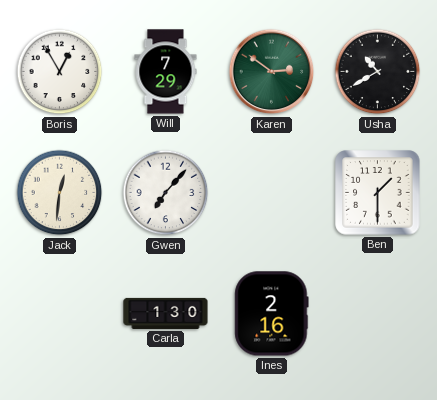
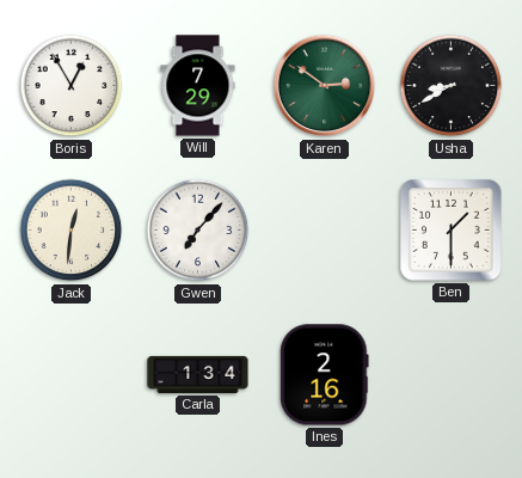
Usha: 10:40 -> 8:40
Carla: 1:30 -> 1:34
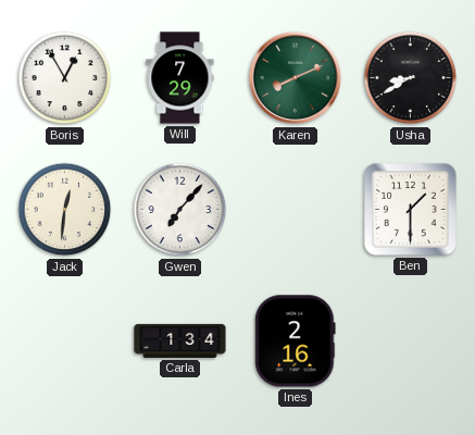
Karen: 2:51 -> 8:11
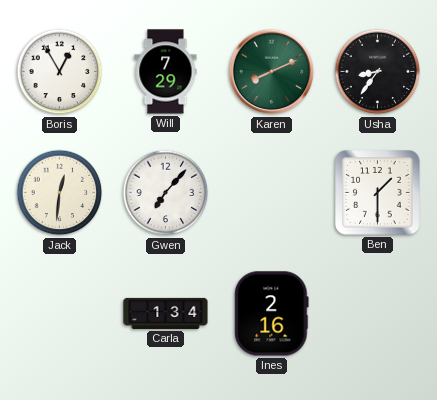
Usha: 8:40 -> 8:36
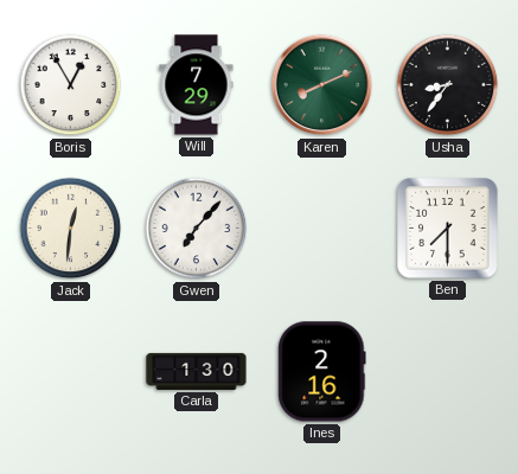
Ben: 1:30 -> 7:30
Carla: 1:34 -> 1:30
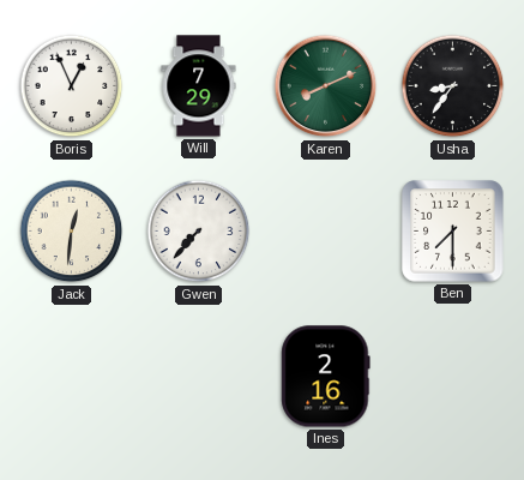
Boris: 12:55 -> 12:56
Gwen: 7:07 -> 7:37
Carla: 1:30 -> none
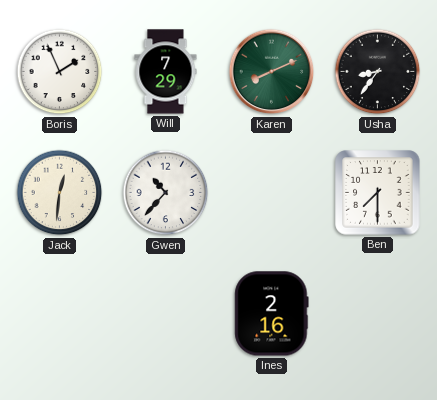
Boris: 12:56 -> 1:56
Gwen: 7:37 -> 10:37
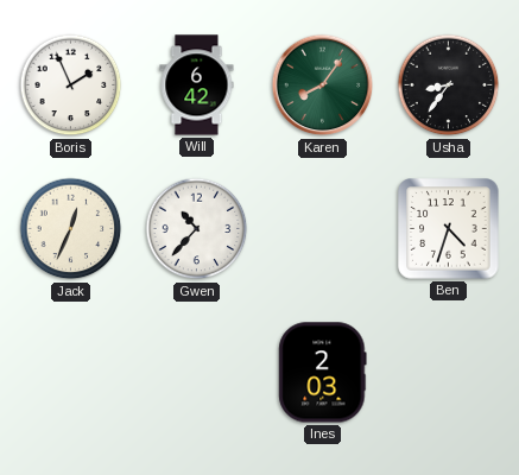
Will: 7:29 -> 6:42
Karen: 8:11 -> 8:06
Jack: 12:31 -> 12:34
Ben: 7:30 -> 4:33
Ines: 2:16 -> 2:03
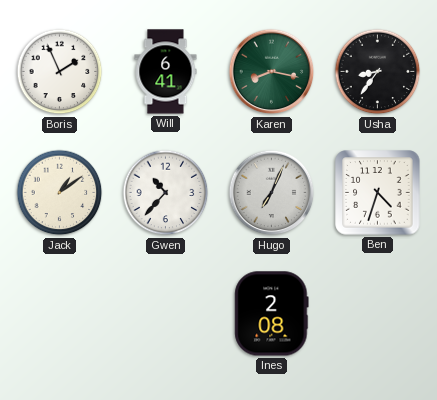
Will: 6:42 -> 6:41
Karen: 8:06 -> 8:17
Jack: 12:34 -> 1:09
Hugo: none -> 7:04
Ines: 2:03 -> 2:08
